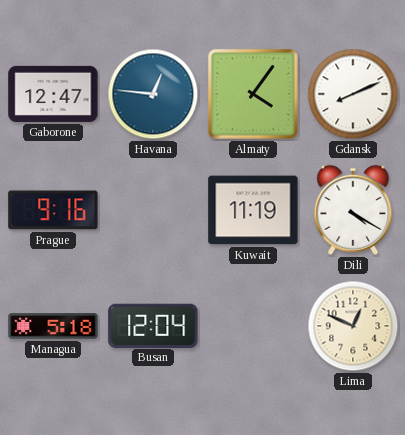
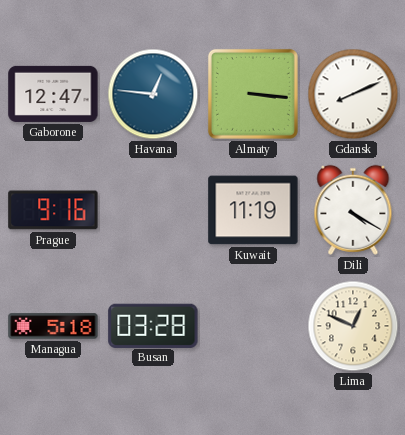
Almaty: 4:06 -> 3:16
Busan: 12:04 -> 03:28
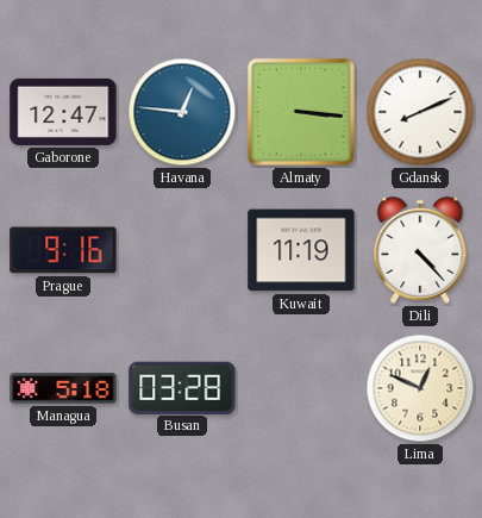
Dili: 4:20 -> 4:23
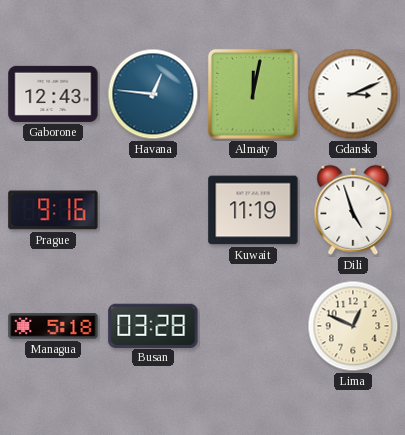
Gaborone: 12:47 -> 12:43
Almaty: 3:16 -> 12:02
Gdansk: 8:11 -> 3:11
Dili: 4:23 -> 4:57
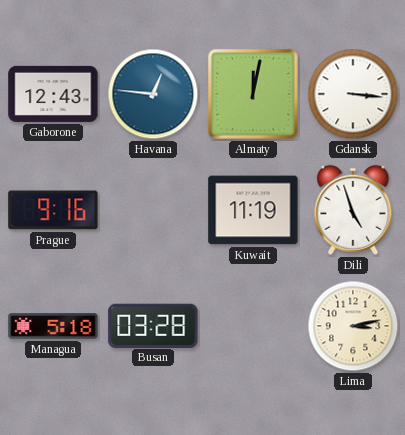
Gdansk: 3:11 -> 3:16
Lima: 12:49 -> 3:13
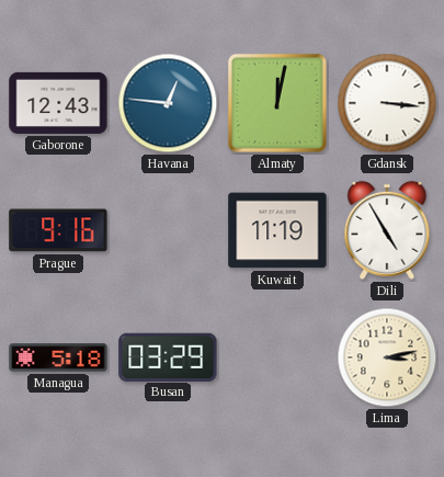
Dili: 4:57 -> 4:55
Busan: 03:28 -> 03:29
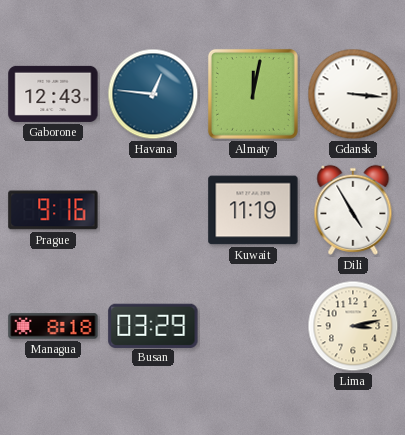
Managua: 5:18 -> 8:18
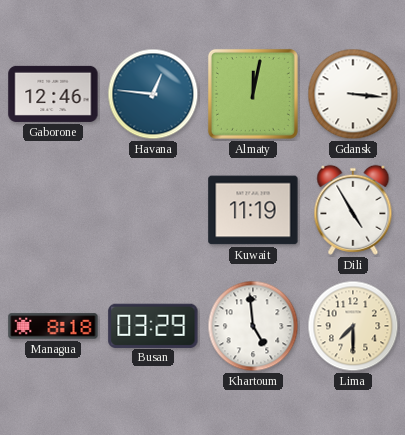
Gaborone: 12:43 -> 12:46
Prague: 9:16 -> none
Khartoum: none -> 4:59
Lima: 3:13 -> 7:30
